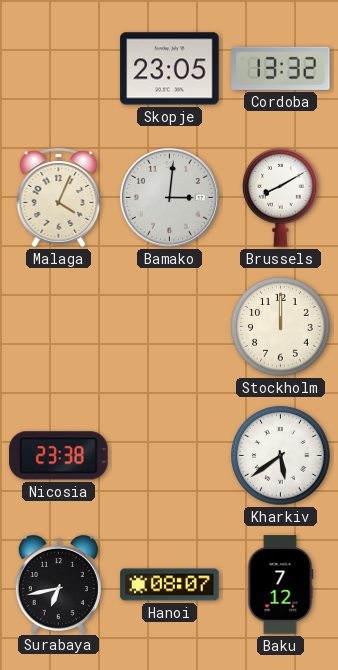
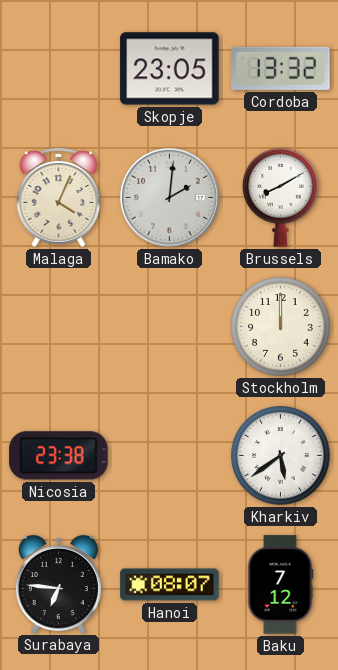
Bamako: 3:01 -> 2:01
Surabaya: 6:43 -> 6:46
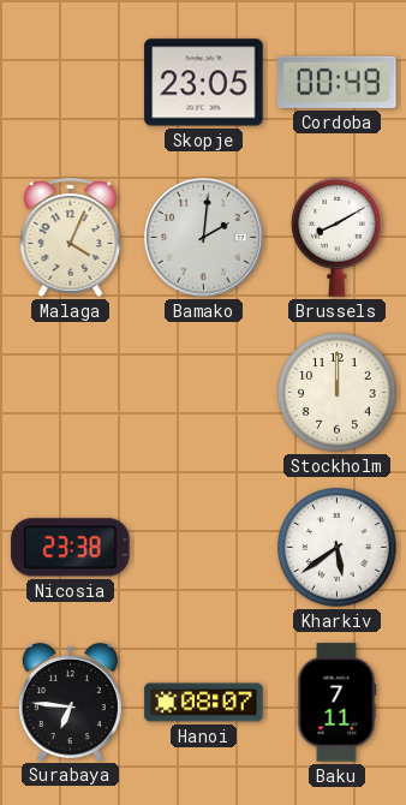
Cordoba: 13:32 -> 00:49
Baku: 7:12 -> 7:11
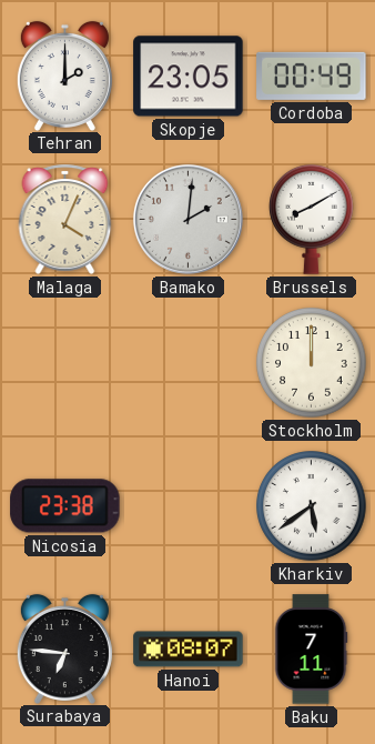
Tehran: none -> 2:00
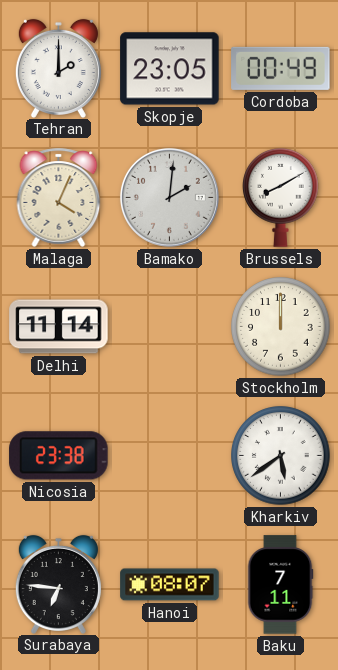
Delhi: none -> 11:14
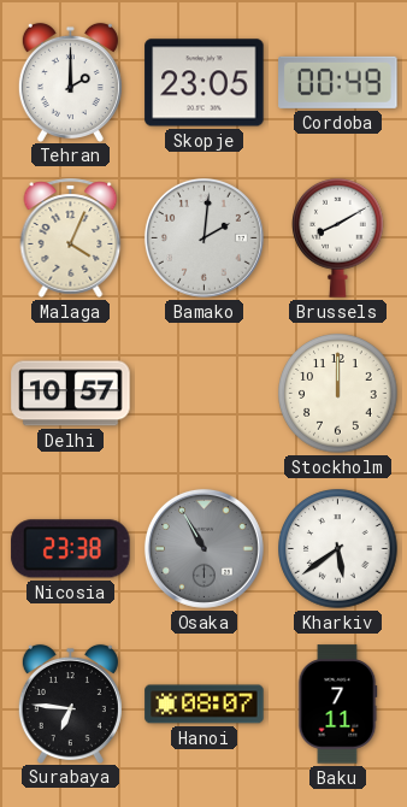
Delhi: 11:14 -> 10:57
Osaka: none -> 10:55
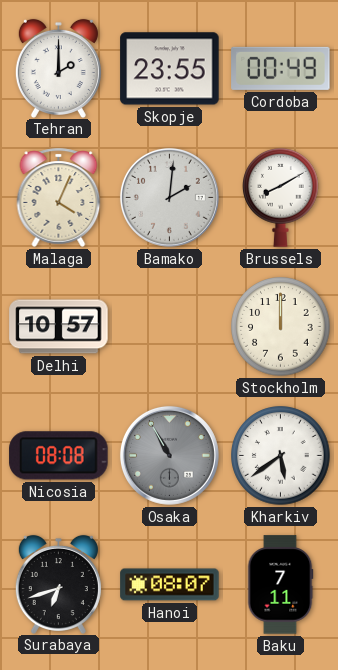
Skopje: 23:05 -> 23:55
Nicosia: 23:38 -> 08:08
Surabaya: 6:46 -> 6:42
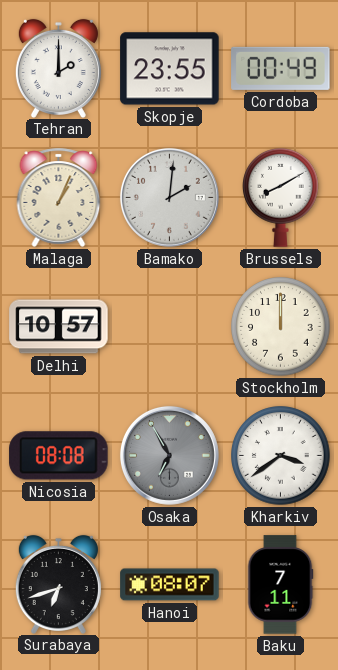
Malaga: 4:04 -> 1:04
Osaka: 10:55 -> 6:55
Kharkiv: 5:39 -> 3:39
